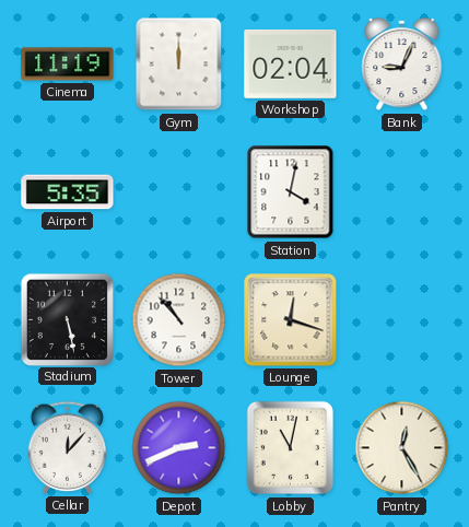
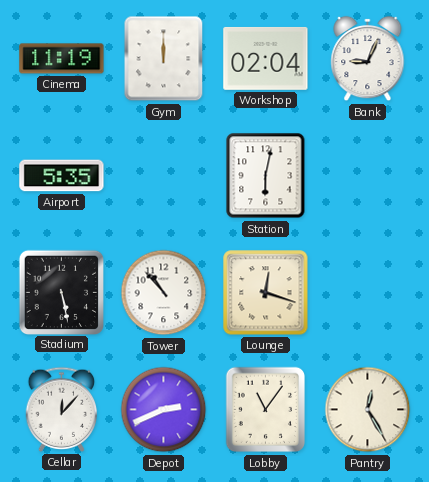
Station: 4:02 -> 6:02
Lobby: 11:02 -> 11:06
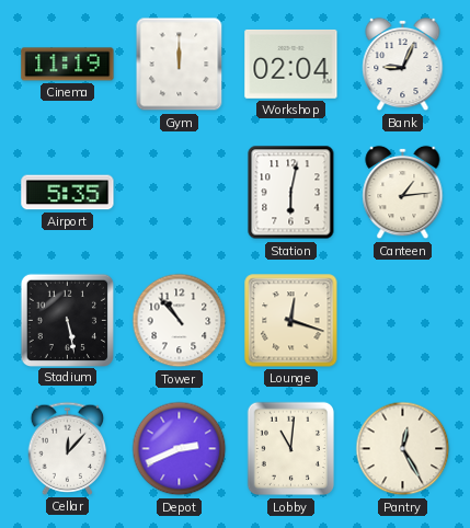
Canteen: none -> 1:14
Lobby: 11:06 -> 11:01
